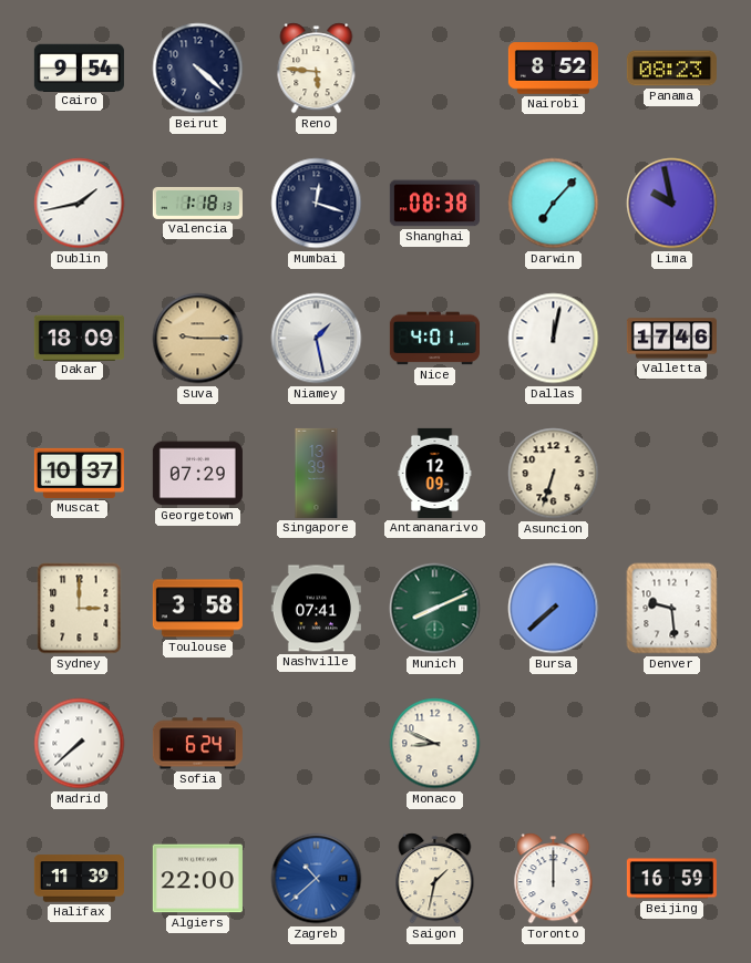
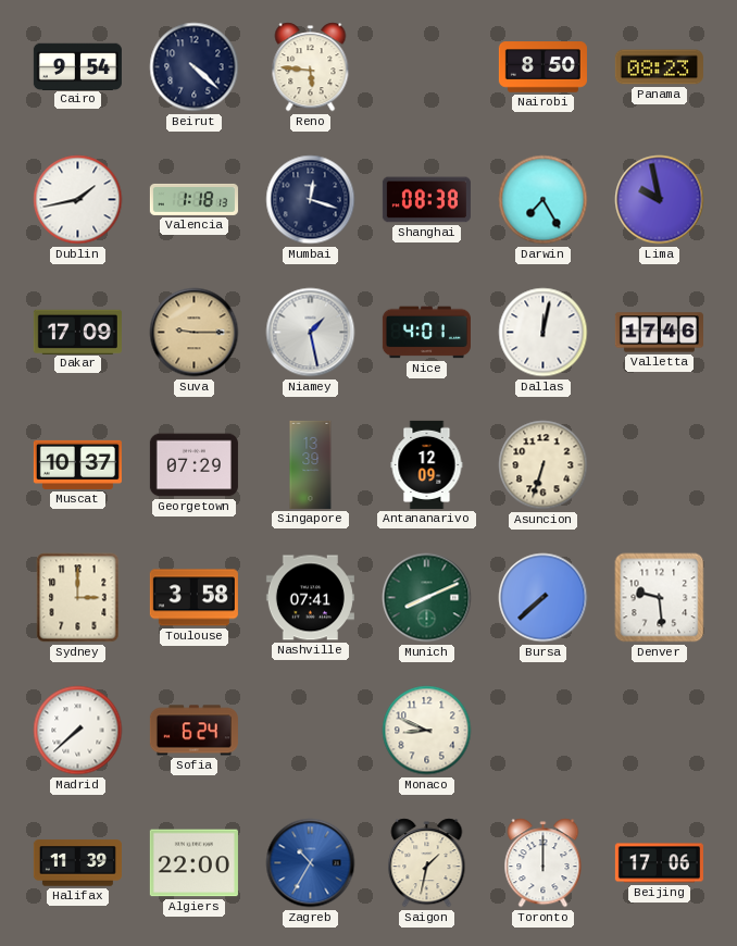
Nairobi: 8:52 -> 8:50
Darwin: 7:07 -> 7:25
Dakar: 18:09 -> 17:09
Zagreb: 10:38 -> 10:35
Beijing: 16:59 -> 17:06
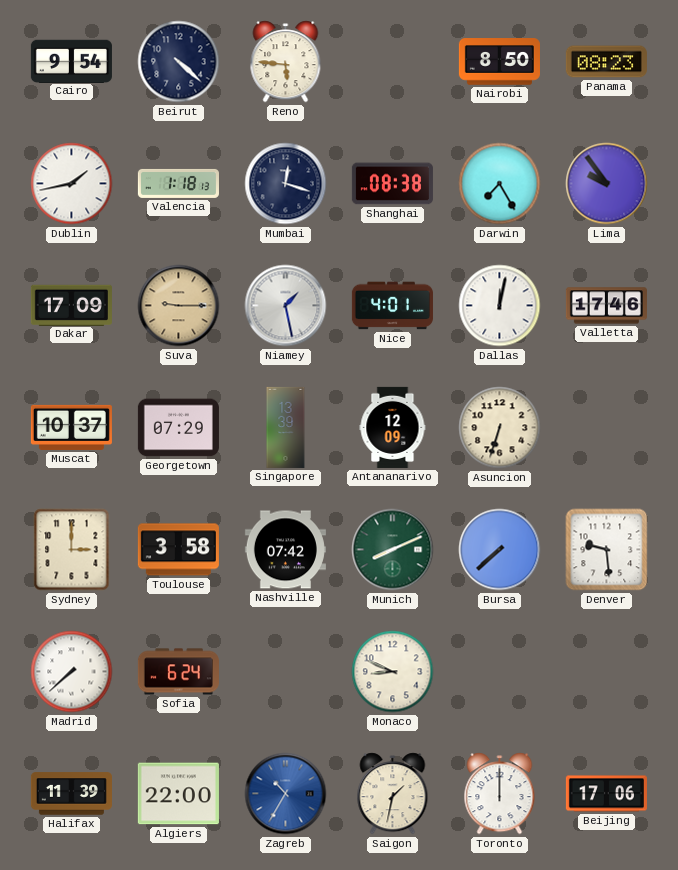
Lima: 9:58 -> 9:54
Nashville: 07:41 -> 07:42
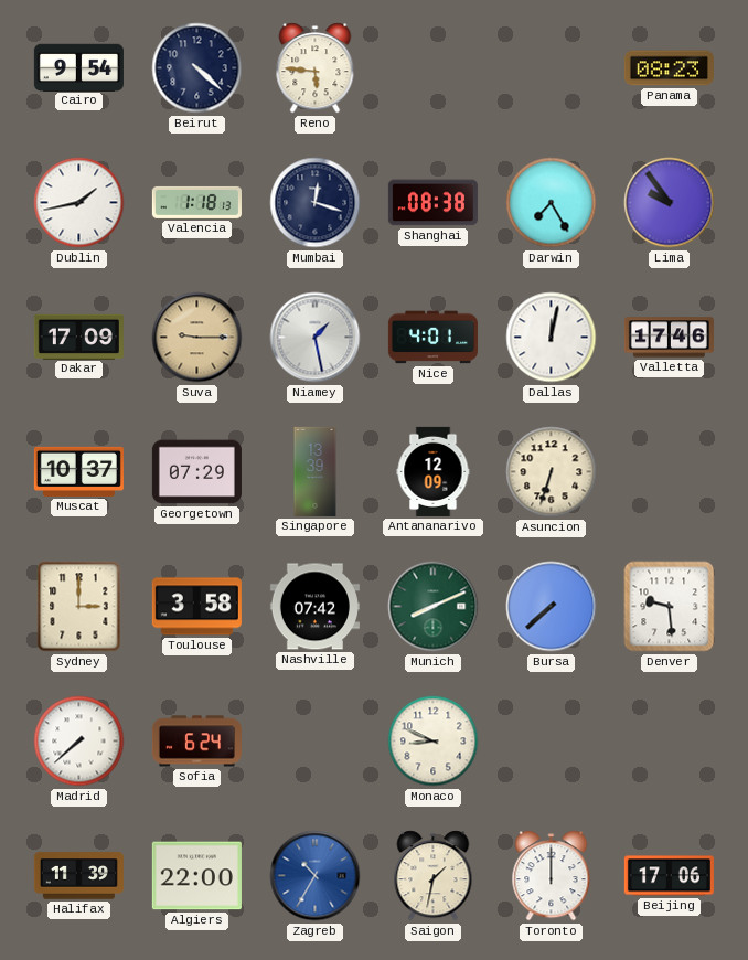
Nairobi: 8:50 -> none
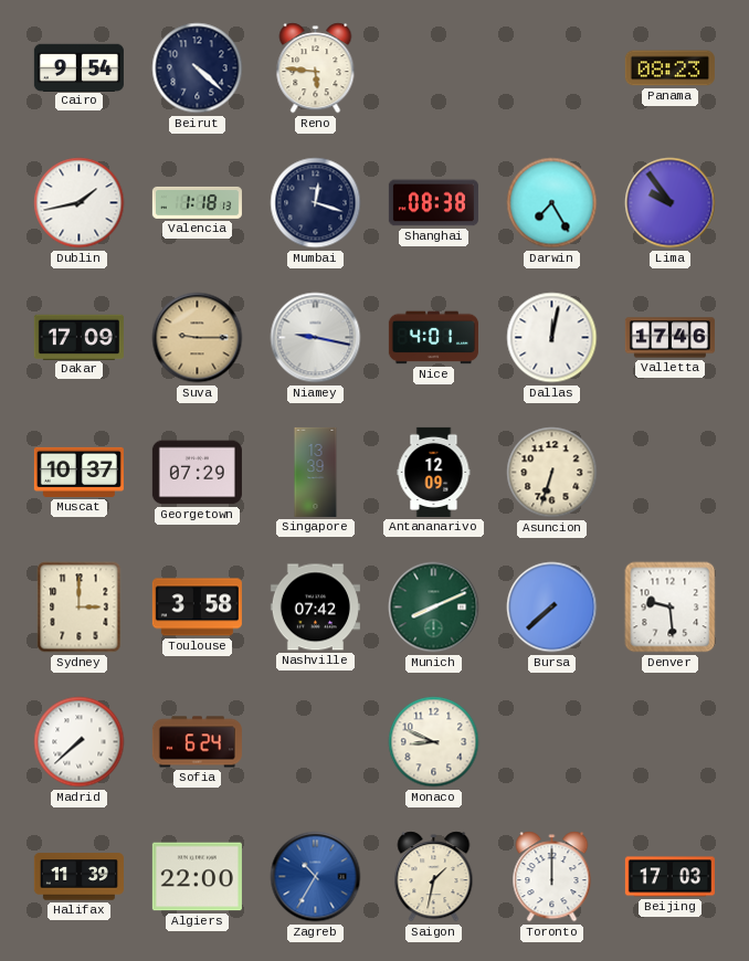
Niamey: 1:28 -> 9:17
Beijing: 17:06 -> 17:03
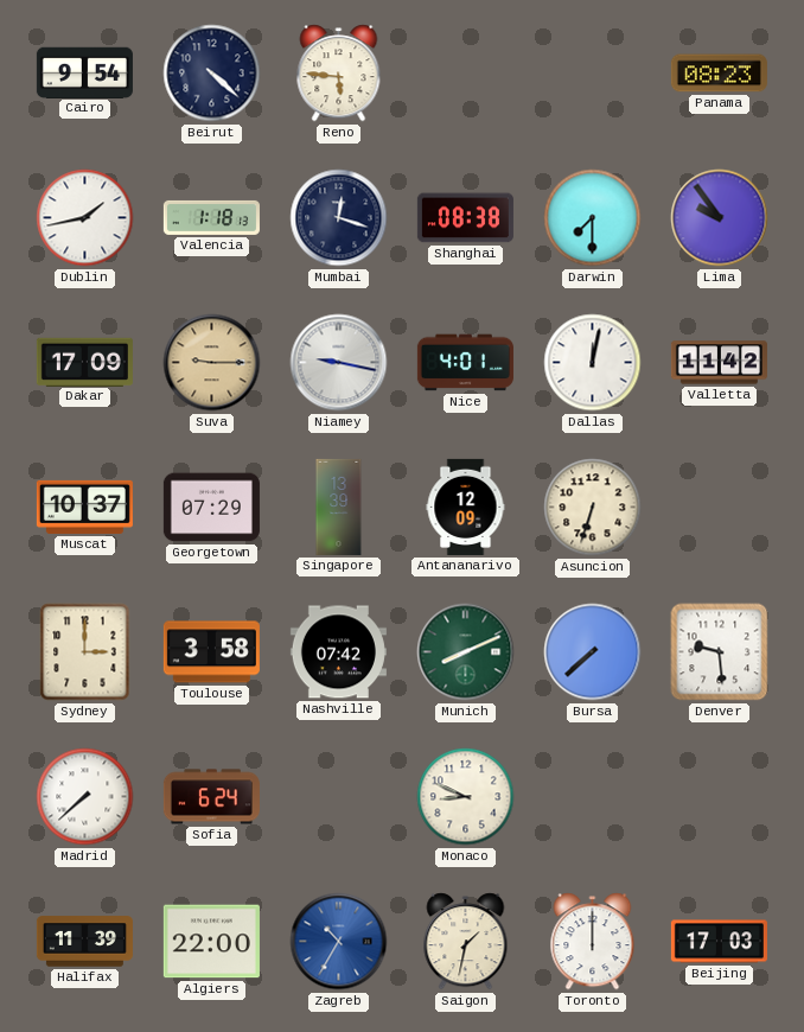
Darwin: 7:25 -> 7:30
Valletta: 17:46 -> 11:42
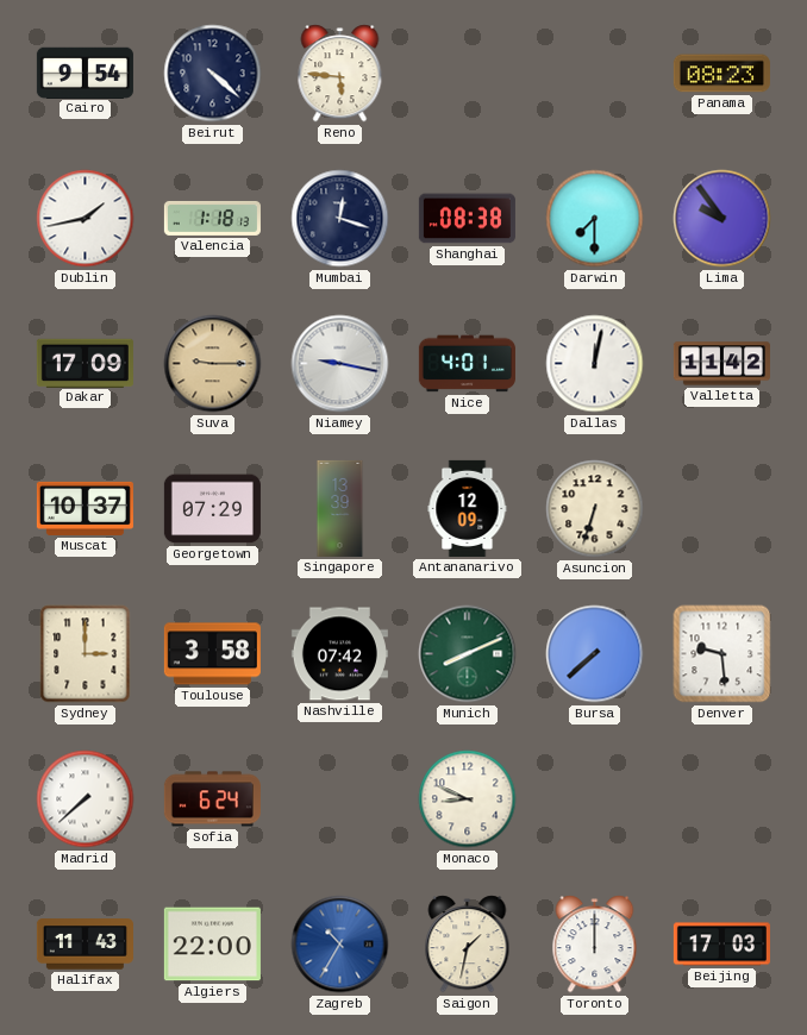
Halifax: 11:39 -> 11:43
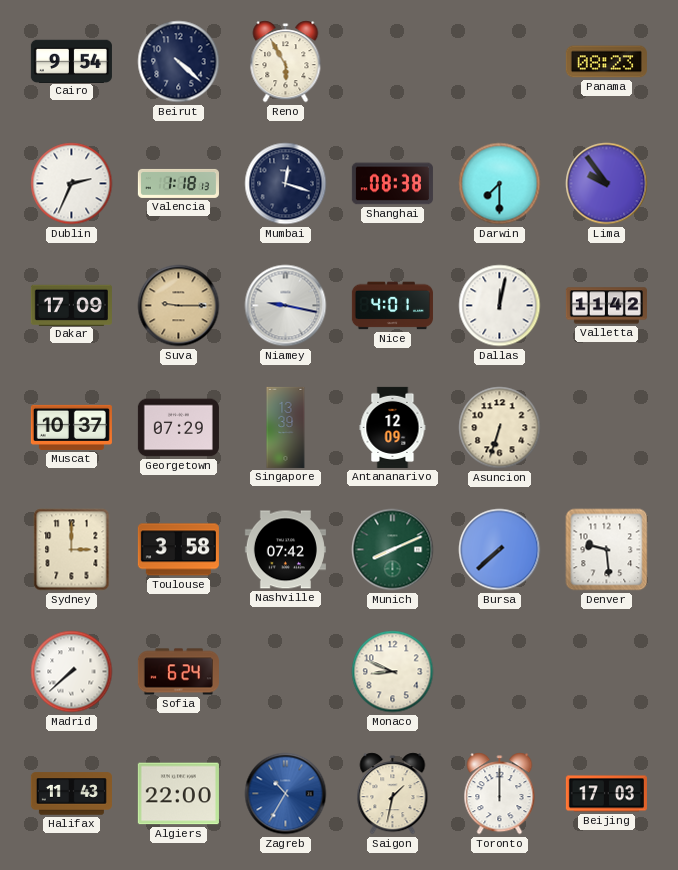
Reno: 5:46 -> 5:55
Dublin: 1:43 -> 2:34
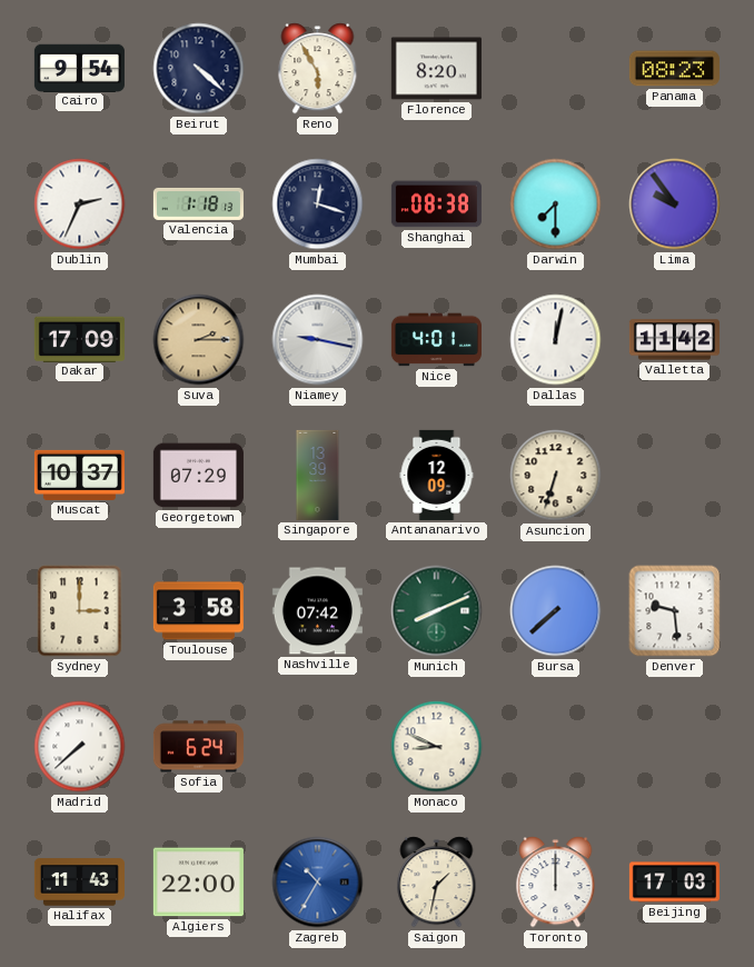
Florence: none -> 8:20
Suva: 9:15 -> 2:15
